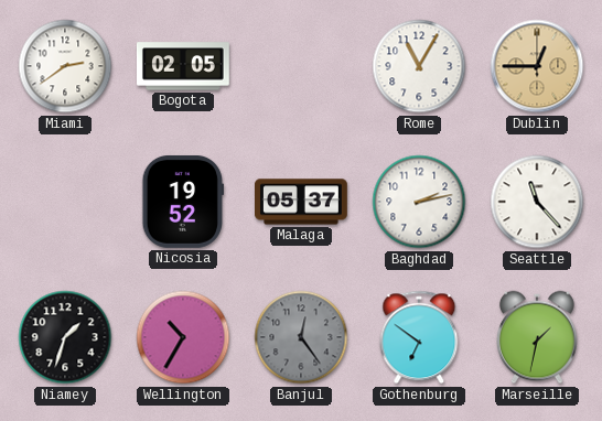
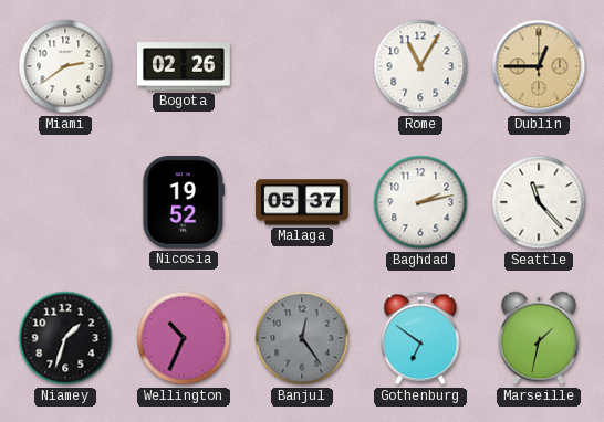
Bogota: 02:05 -> 02:26
Wellington: 10:35 -> 10:34
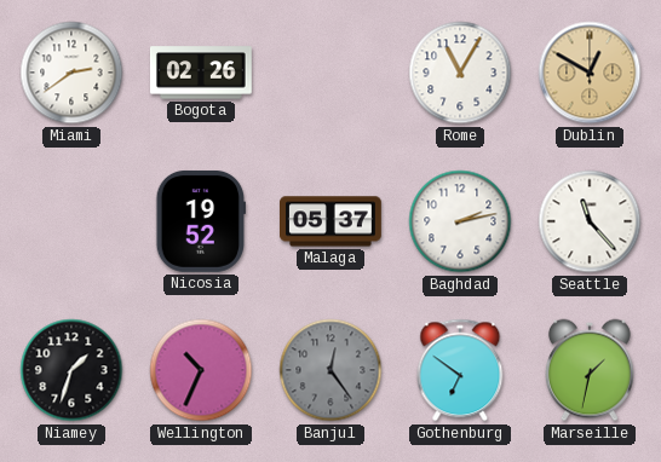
Dublin: 12:45 -> 12:50
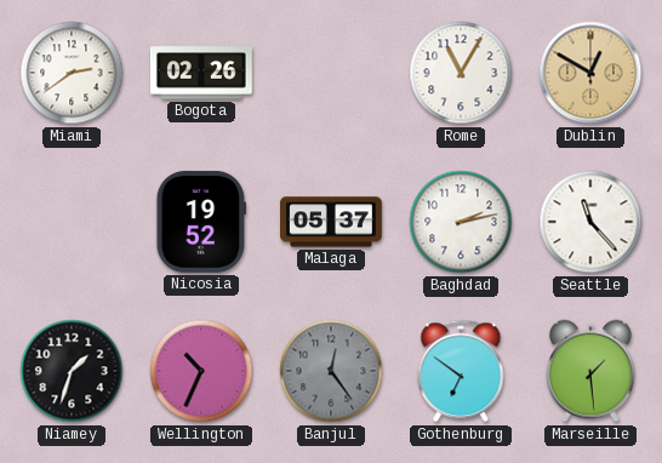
Marseille: 1:32 -> 1:29
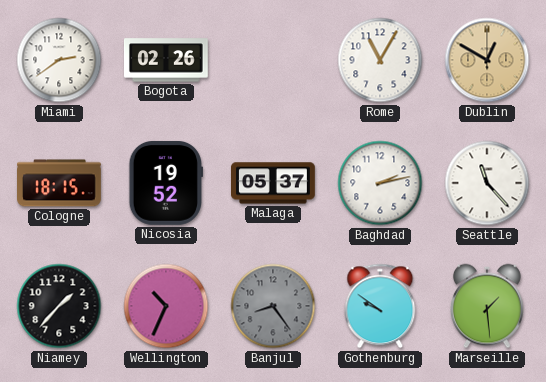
Cologne: none -> 18:15
Niamey: 1:33 -> 1:37
Banjul: 12:24 -> 8:24
Gothenburg: 6:51 -> 9:51
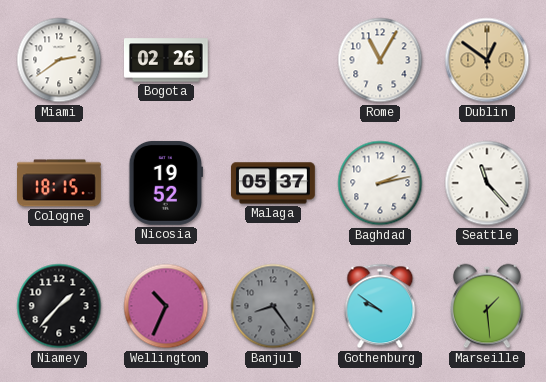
Dublin: 12:50 -> 12:51
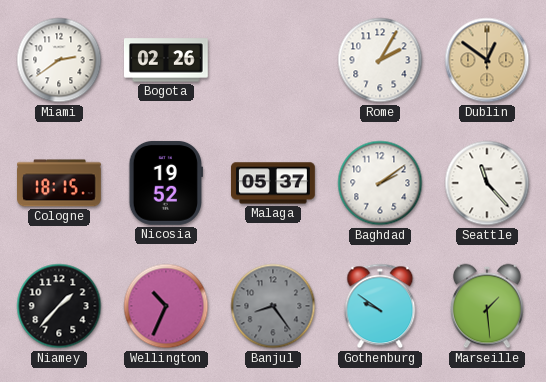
Rome: 11:05 -> 2:05
Baghdad: 2:13 -> 2:09
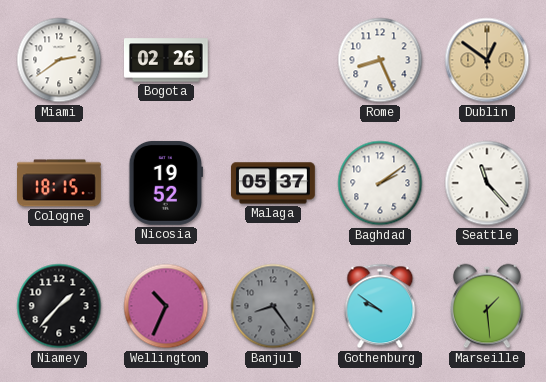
Rome: 2:05 -> 8:26
